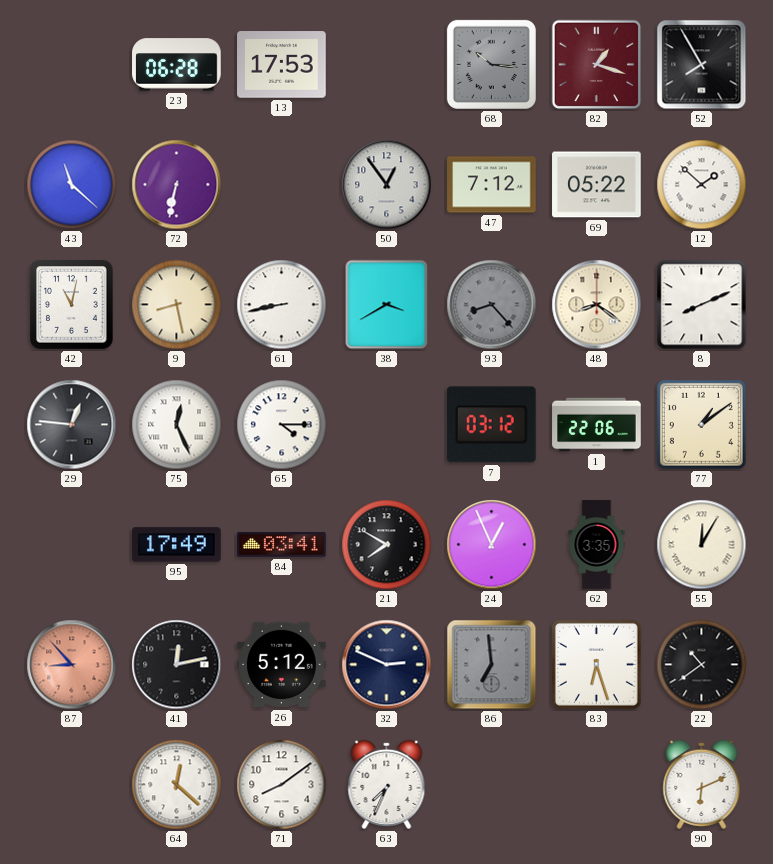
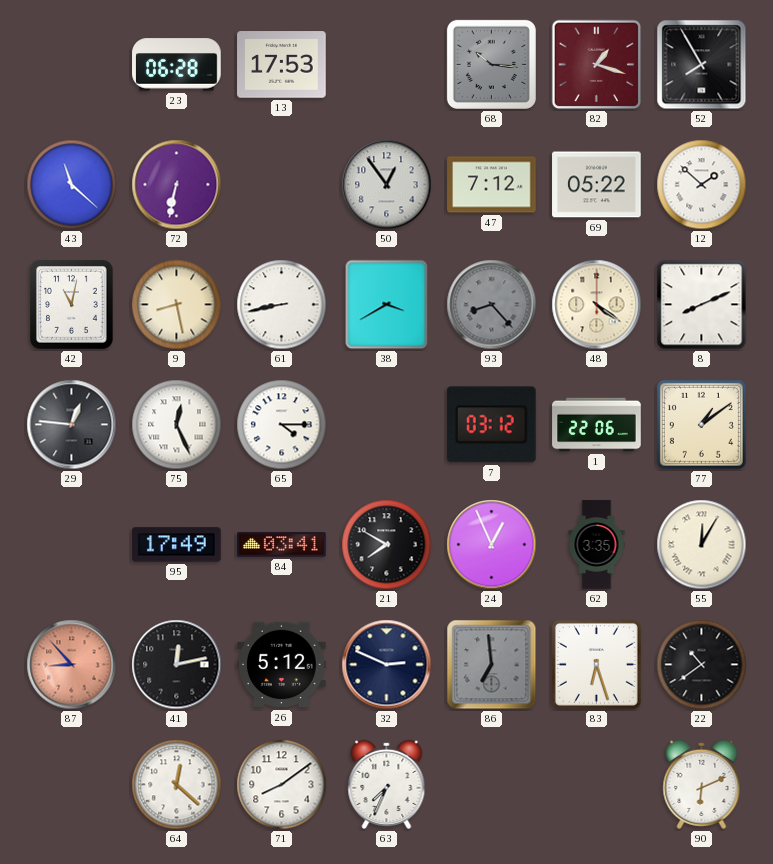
48: 8:21 -> 4:21
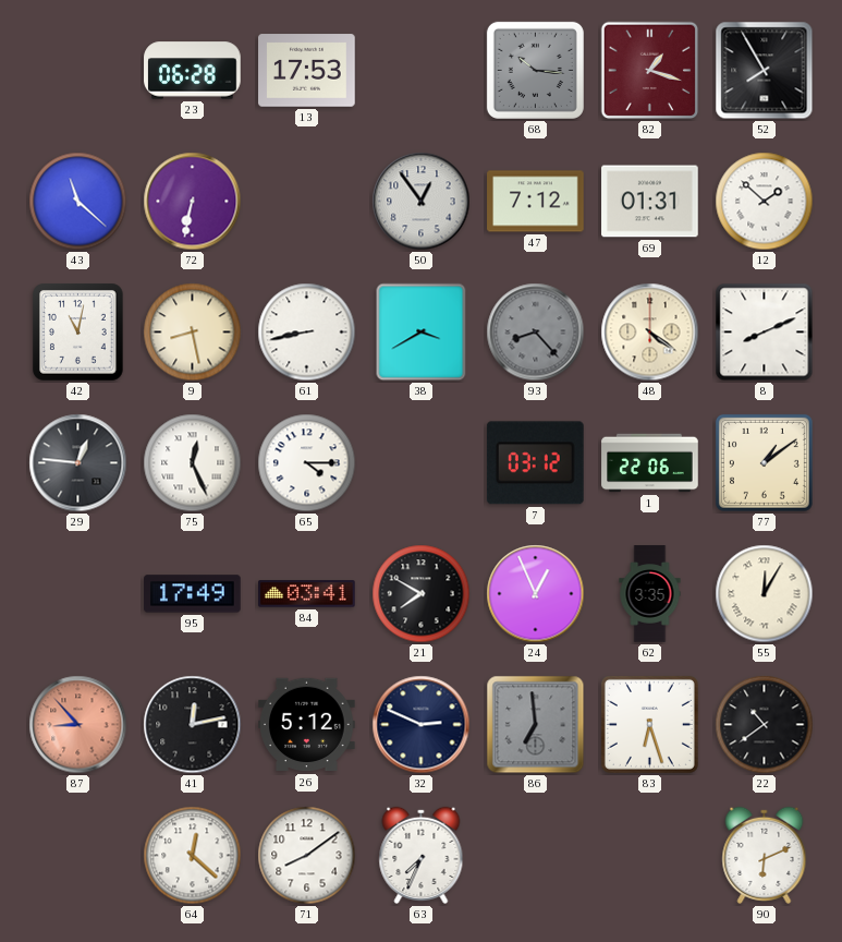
69: 05:22 -> 01:31
